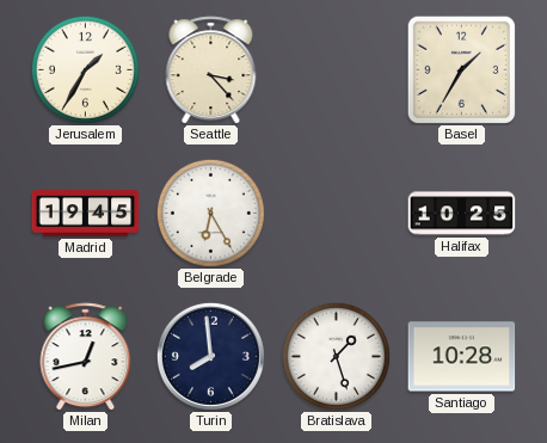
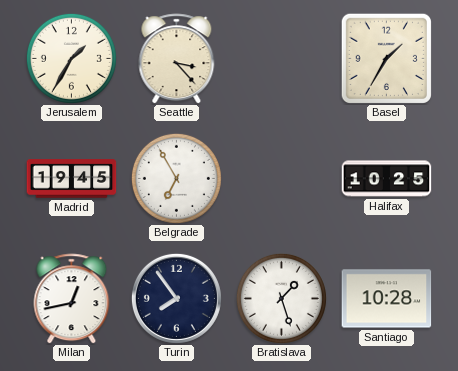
Belgrade: 6:25 -> 6:55
Turin: 7:59 -> 7:54
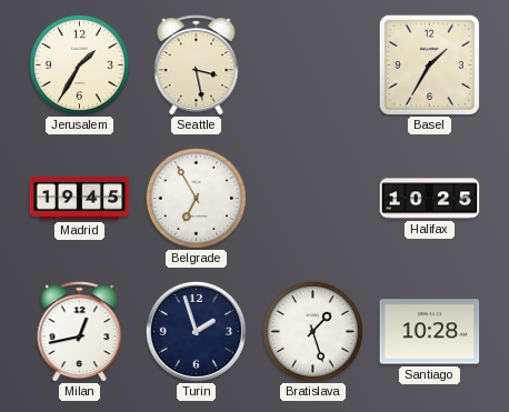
Seattle: 3:23 -> 3:28
Turin: 7:54 -> 1:57
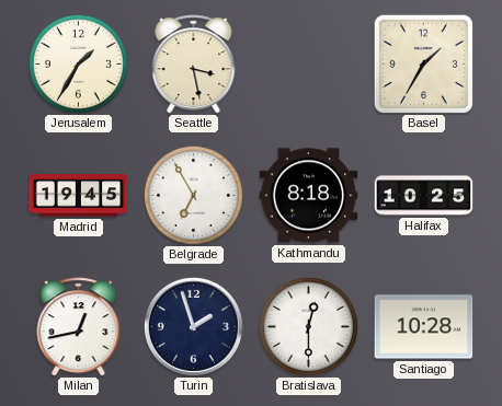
Kathmandu: none -> 8:18
Bratislava: 1:27 -> 12:30
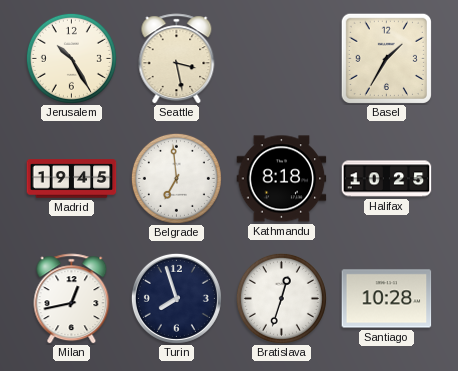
Jerusalem: 1:35 -> 10:25
Belgrade: 6:55 -> 6:59
Turin: 1:57 -> 7:57
Bratislava: 12:30 -> 12:33
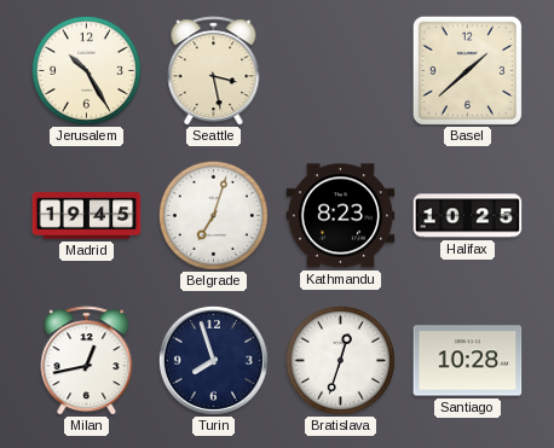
Basel: 1:35 -> 1:38
Belgrade: 6:59 -> 7:03
Kathmandu: 8:18 -> 8:23
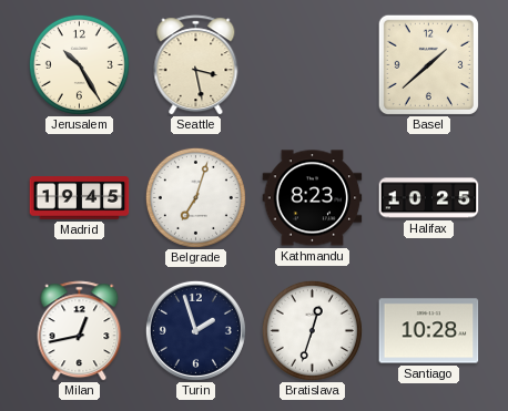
Turin: 7:57 -> 1:57
